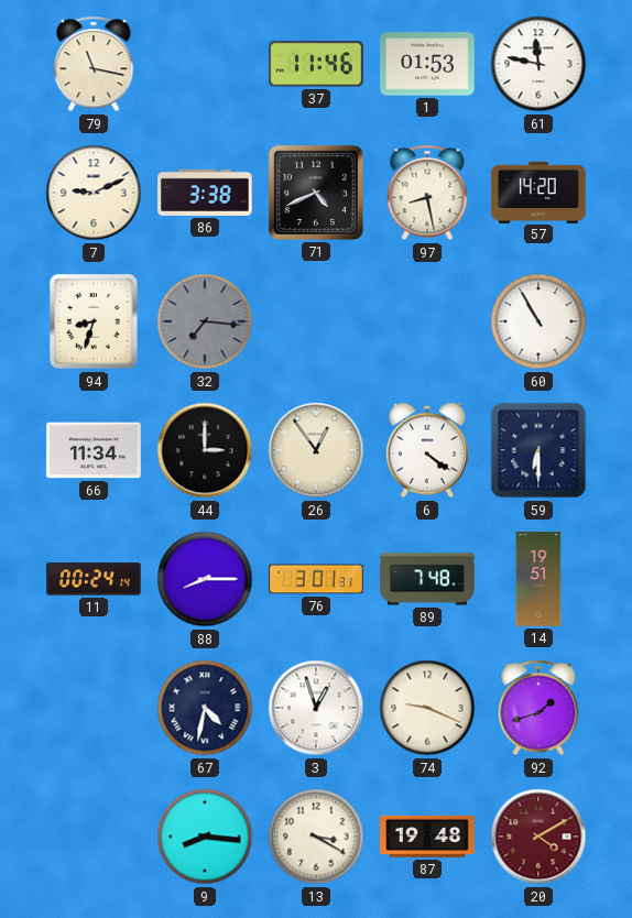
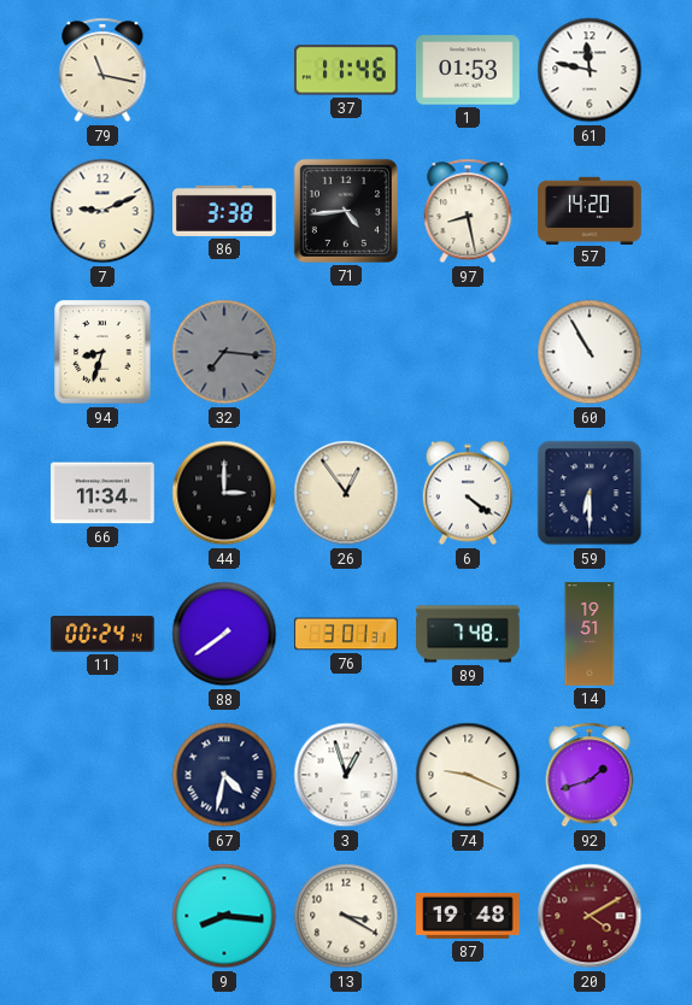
71: 4:41 -> 4:44
88: 8:15 -> 7:39
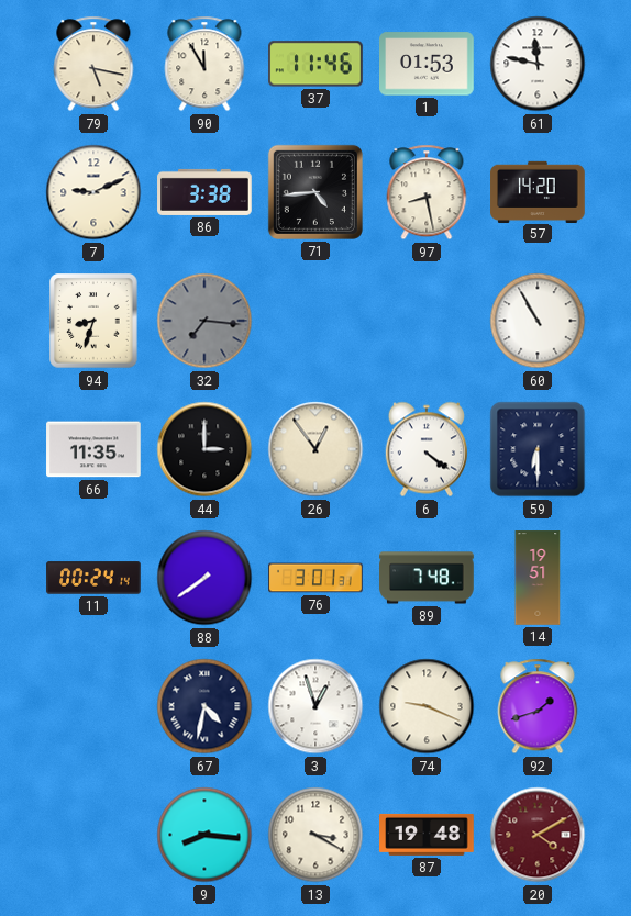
79: 11:17 -> 5:17
90: none -> 11:55
66: 11:34 -> 11:35
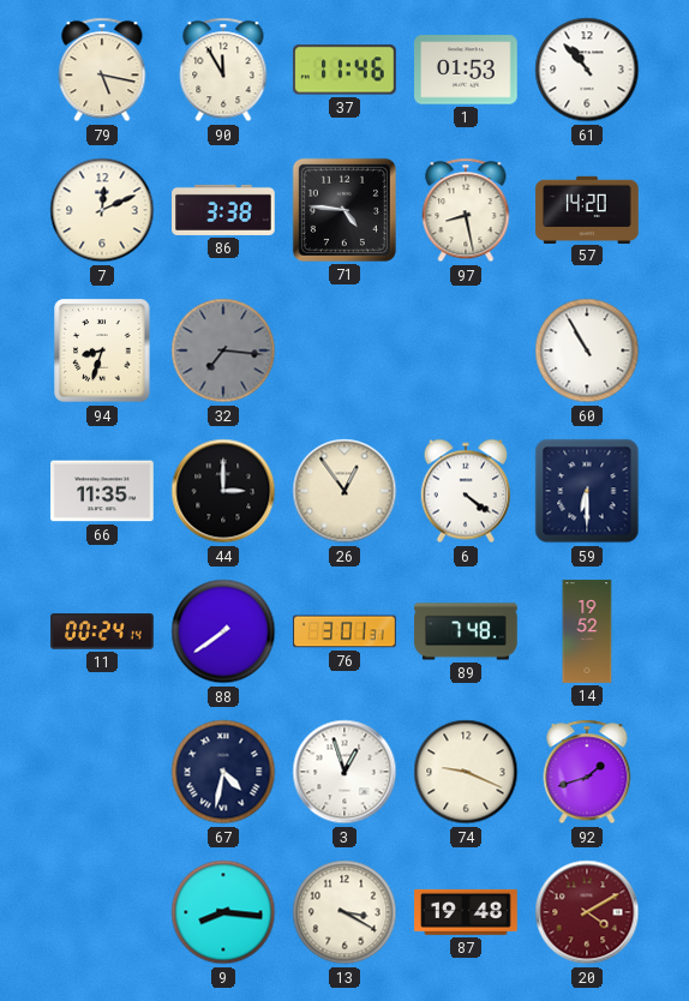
61: 11:47 -> 10:53
7: 9:11 -> 12:11
71: 4:44 -> 4:46
14: 19:51 -> 19:52
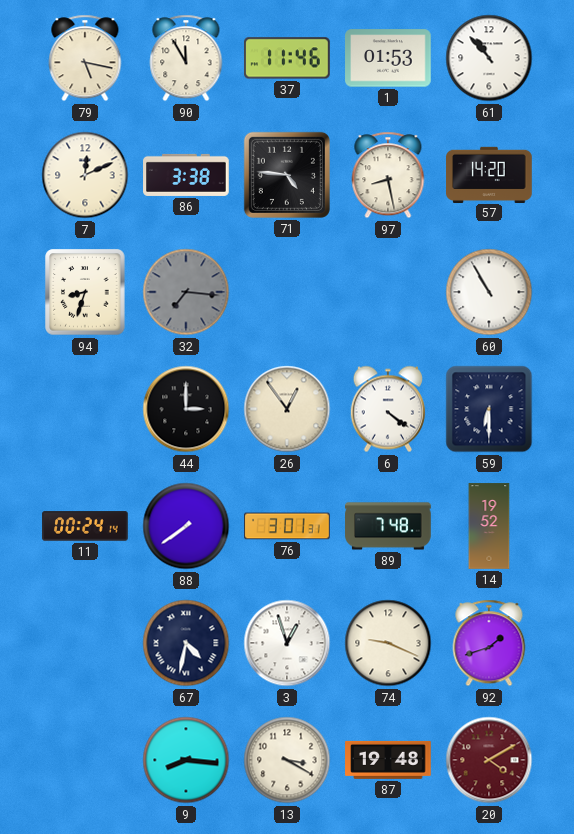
66: 11:35 -> none
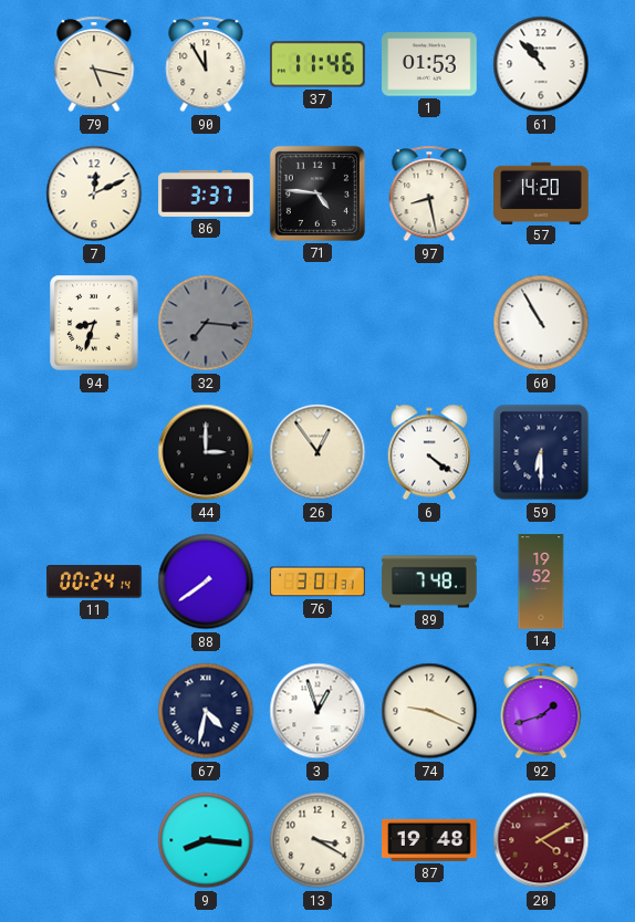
86: 3:38 -> 3:37
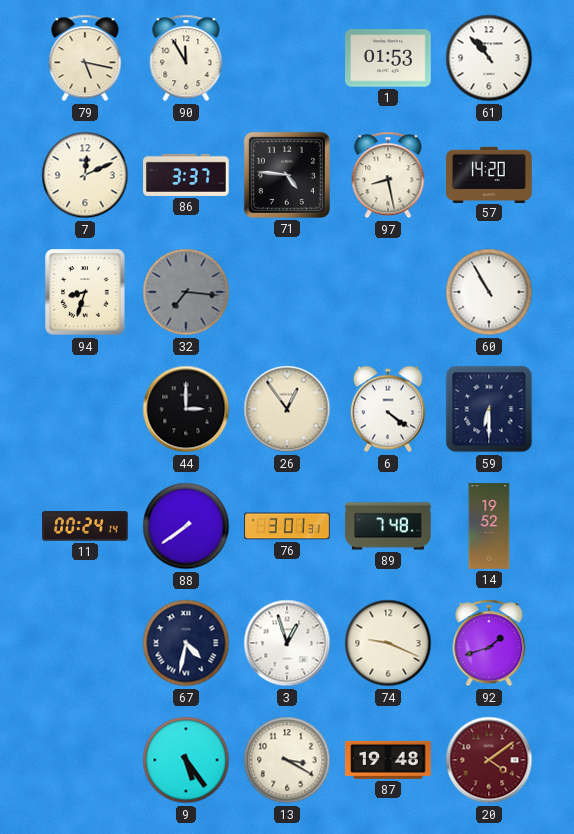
37: 11:46 -> none
9: 8:16 -> 5:24
20: 4:10 -> 4:09
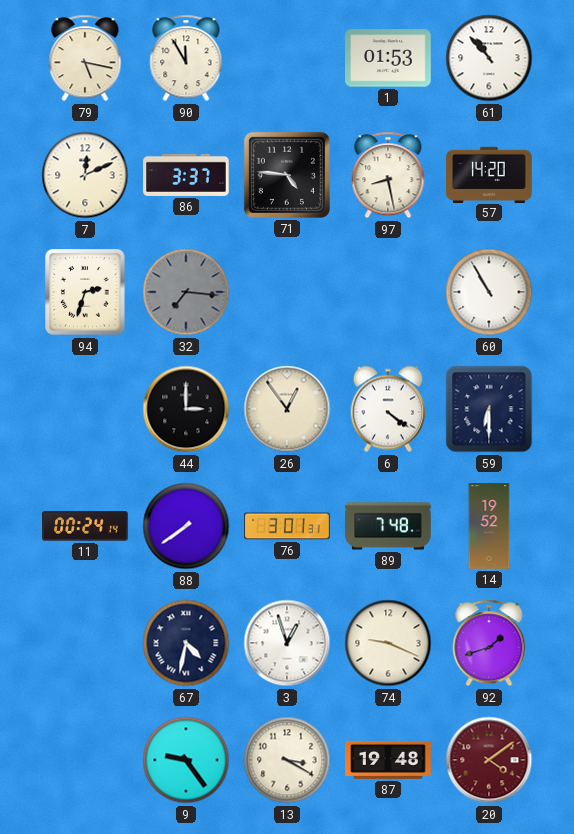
94: 8:33 -> 2:33
9: 5:24 -> 9:24
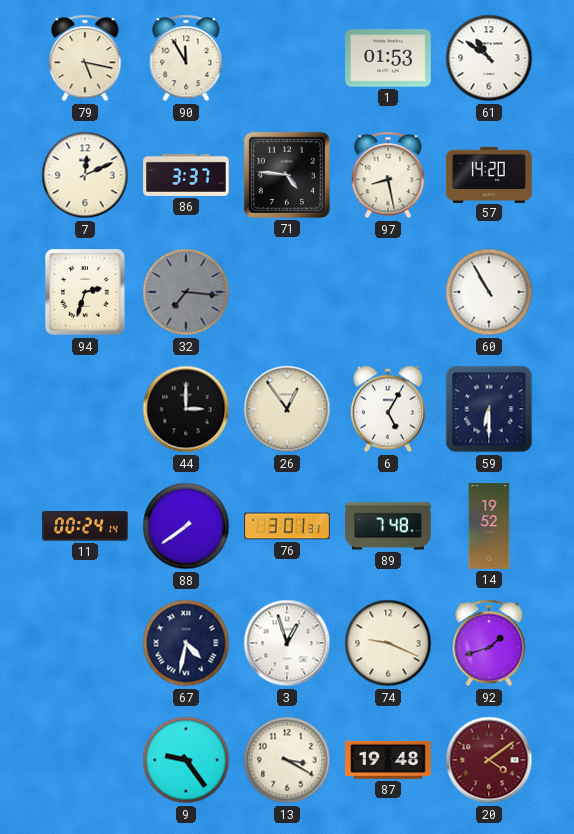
61: 10:53 -> 10:51
6: 4:21 -> 5:05
